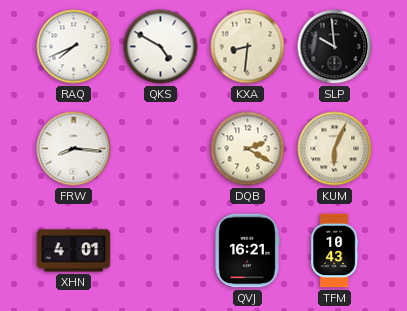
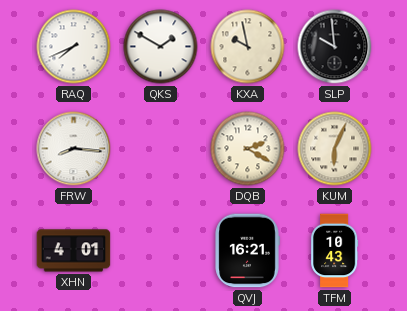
QKS: 4:50 -> 1:50
KXA: 8:31 -> 9:58
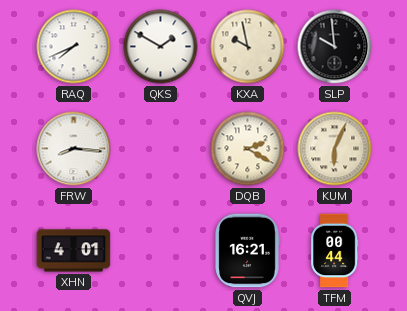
TFM: 10:43 -> 00:44
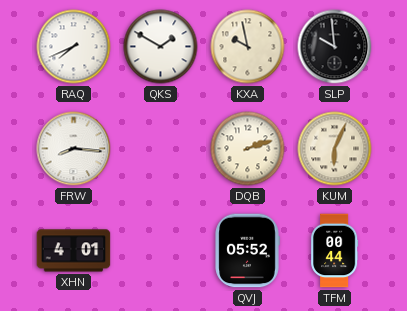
DQB: 2:20 -> 2:12
QVJ: 16:21 -> 05:52
